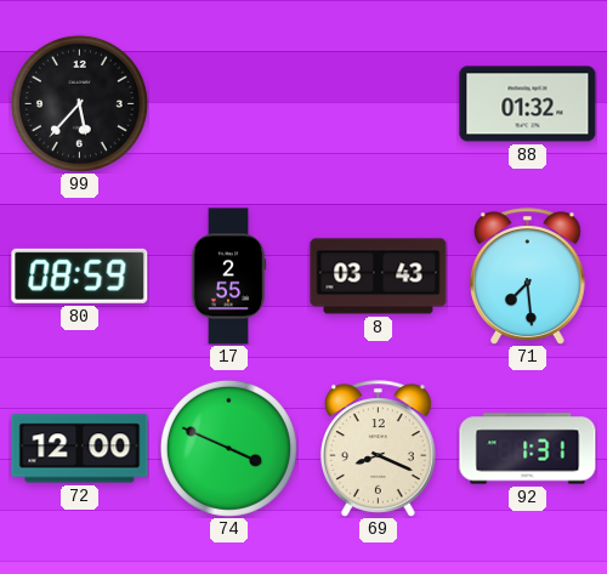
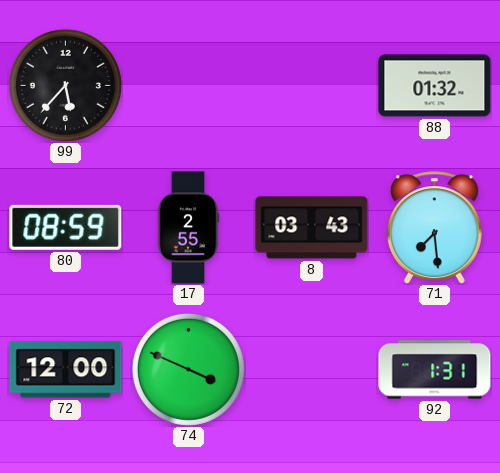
69: 8:19 -> none
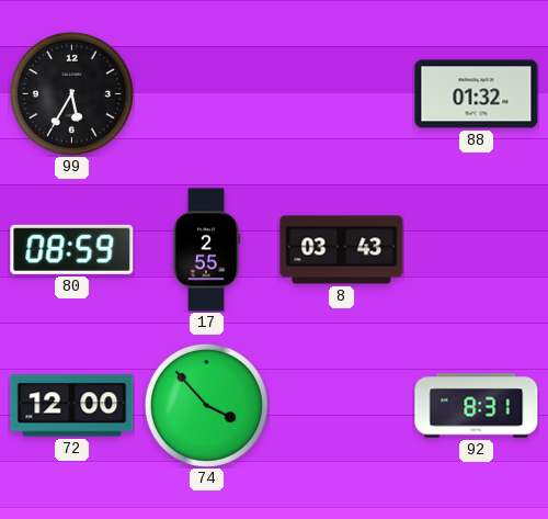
99: 5:37 -> 5:35
71: 7:29 -> none
74: 3:49 -> 3:53
92: 1:31 -> 8:31
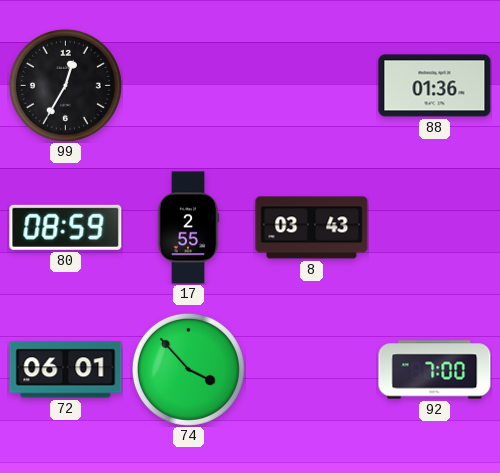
99: 5:35 -> 12:35
88: 01:32 -> 01:36
72: 12:00 -> 06:01
92: 8:31 -> 7:00
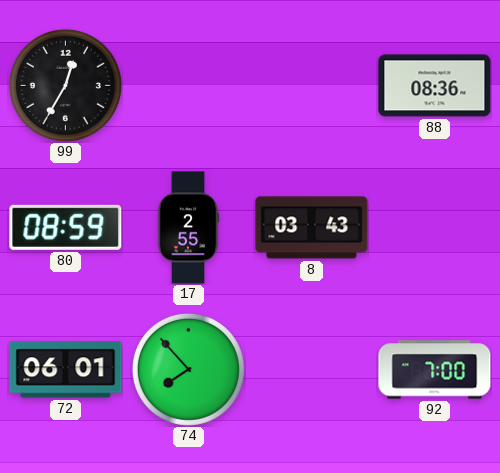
88: 01:36 -> 08:36
74: 3:53 -> 7:53
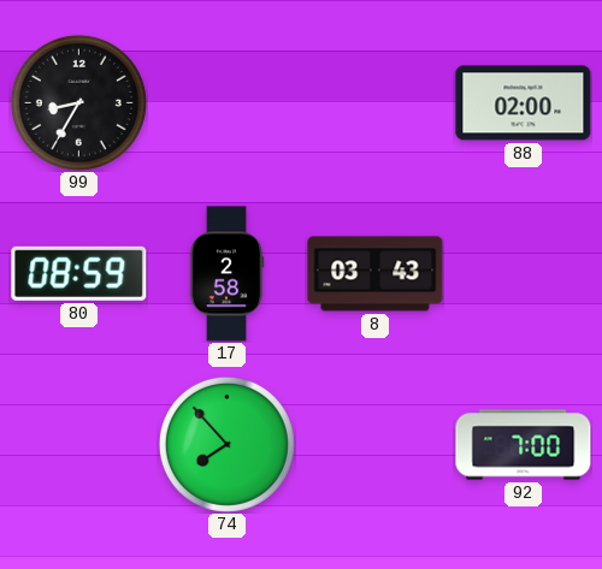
99: 12:35 -> 8:35
88: 08:36 -> 02:00
17: 2:55 -> 2:58
72: 06:01 -> none
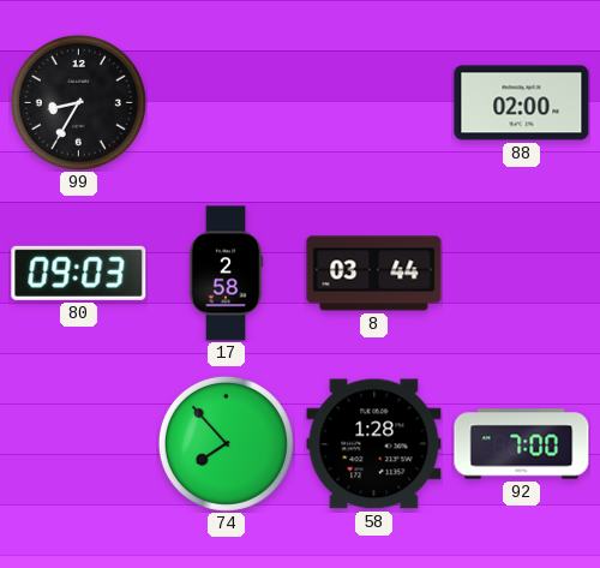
80: 08:59 -> 09:03
8: 03:43 -> 03:44
58: none -> 1:28
